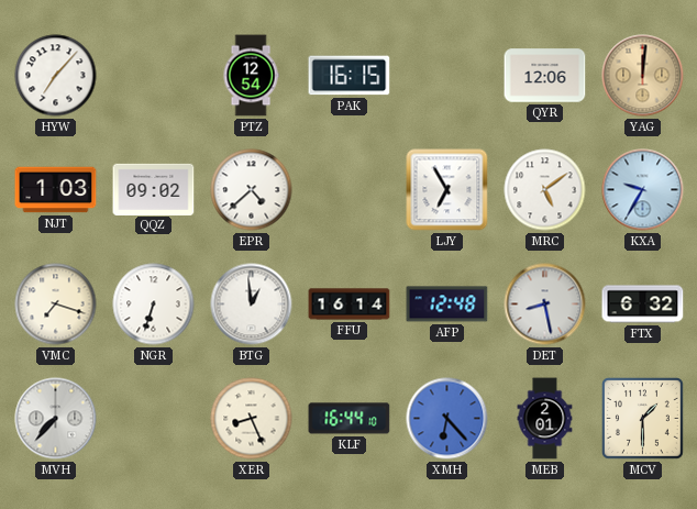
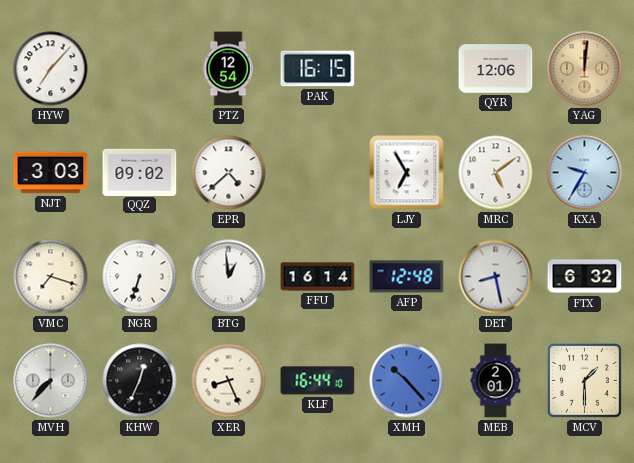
NJT: 1:03 -> 3:03
KHW: none -> 12:34
XMH: 6:23 -> 10:23
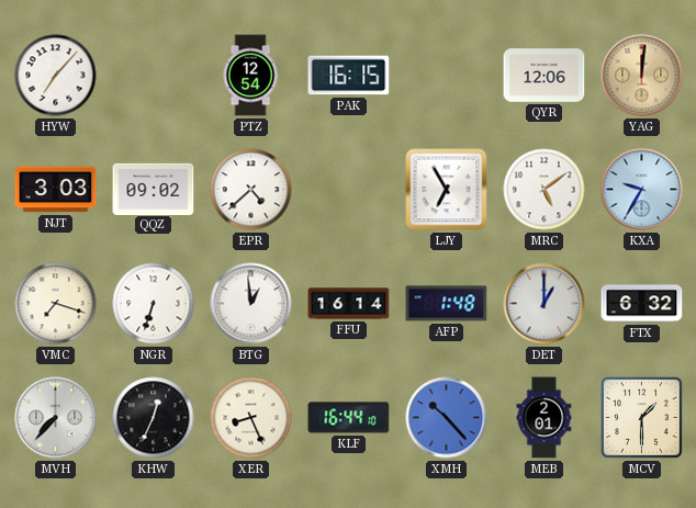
AFP: 12:48 -> 1:48
DET: 8:28 -> 1:00
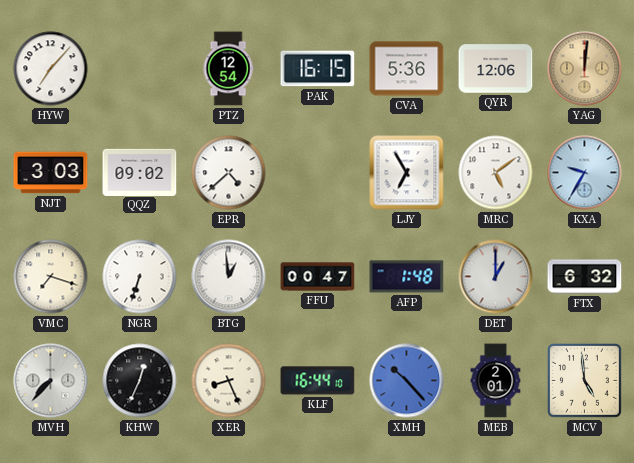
CVA: none -> 5:36
FFU: 16:14 -> 00:47
MCV: 1:30 -> 4:59
